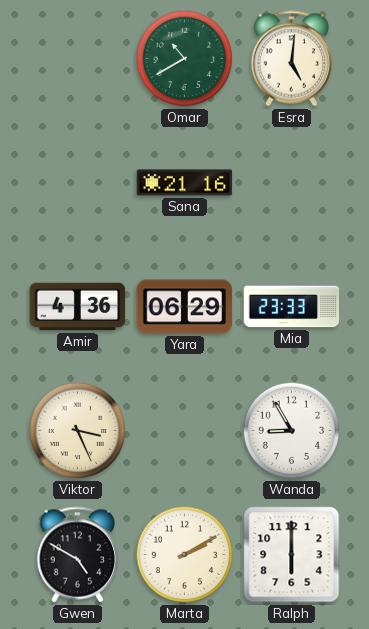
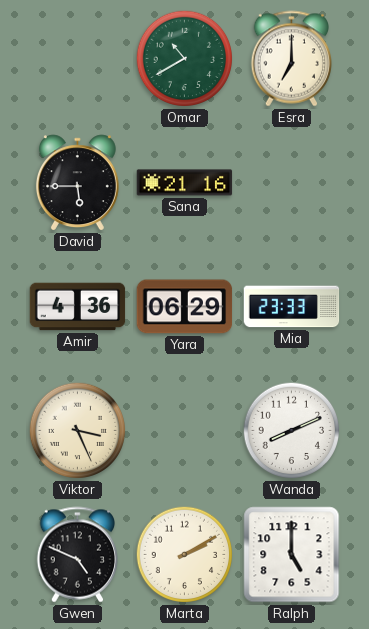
Esra: 5:01 -> 7:00
David: none -> 5:45
Wanda: 8:55 -> 8:11
Gwen: 4:50 -> 4:49
Ralph: 6:00 -> 5:00
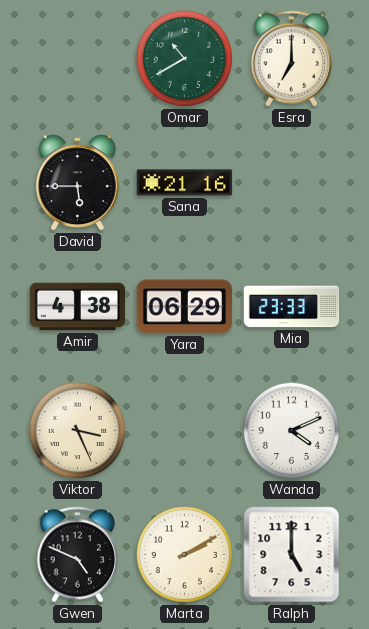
Amir: 4:36 -> 4:38
Wanda: 8:11 -> 4:11
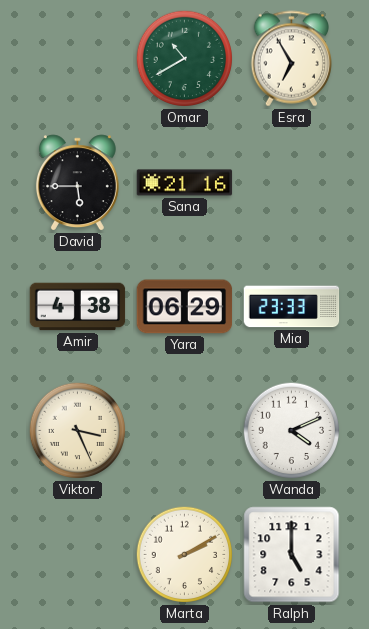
Esra: 7:00 -> 6:55
Gwen: 4:49 -> none
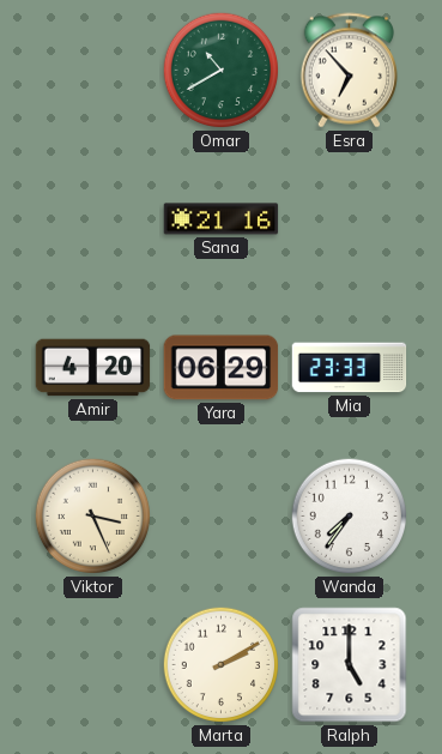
Esra: 6:55 -> 6:53
David: 5:45 -> none
Amir: 4:38 -> 4:20
Wanda: 4:11 -> 7:36
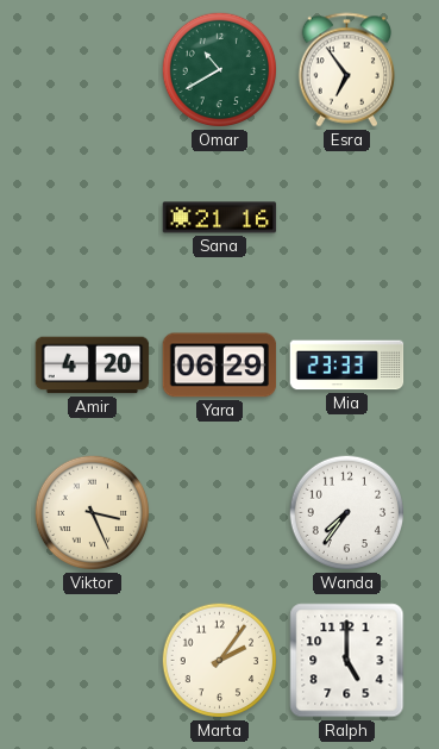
Esra: 6:53 -> 6:54
Marta: 2:10 -> 2:06
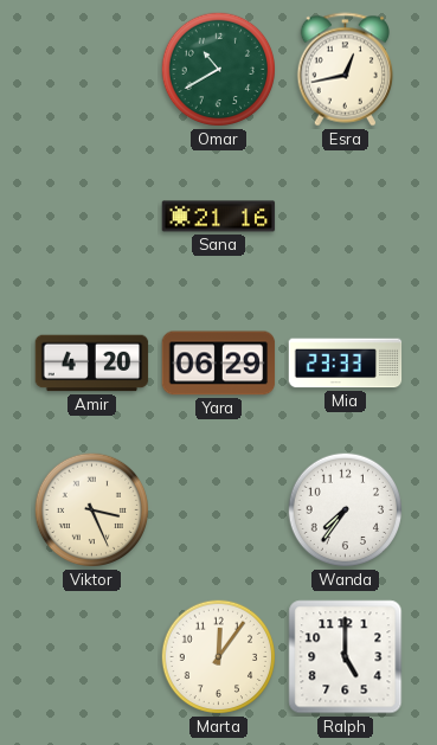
Esra: 6:54 -> 12:43
Marta: 2:06 -> 12:06
